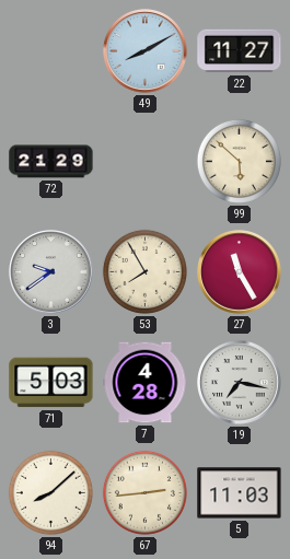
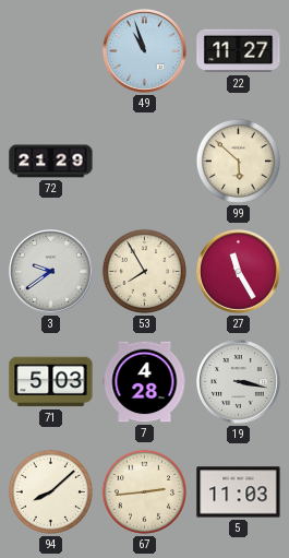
49: 8:10 -> 10:57
19: 7:17 -> 3:17
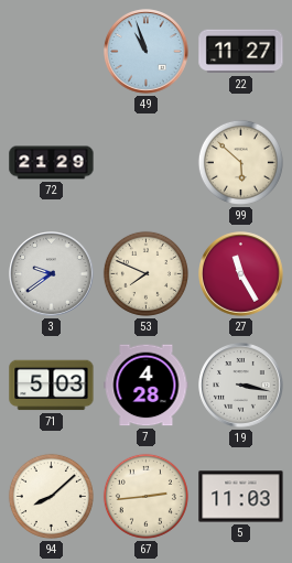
53: 7:55 -> 7:49
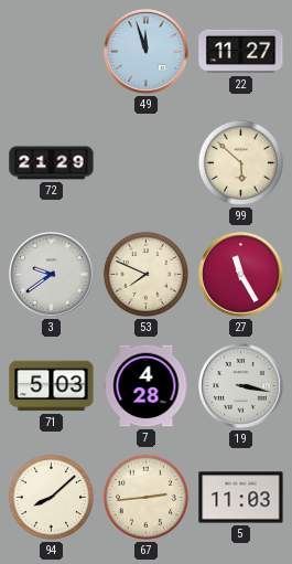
49: 10:57 -> 11:57
